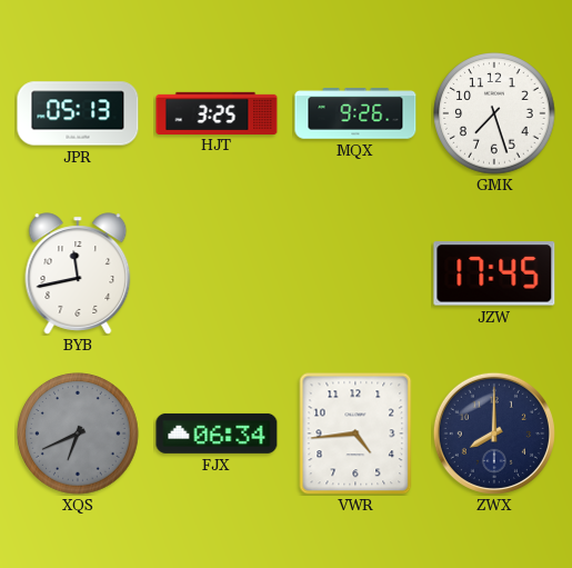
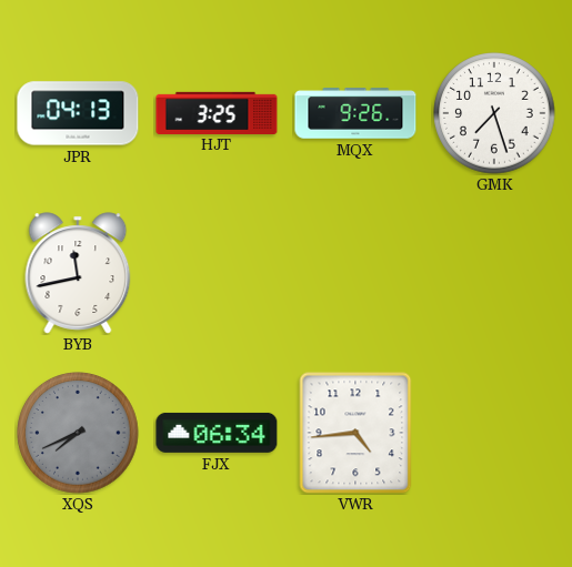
JPR: 05:13 -> 04:13
JZW: 17:45 -> none
XQS: 6:41 -> 7:41
ZWX: 8:00 -> none
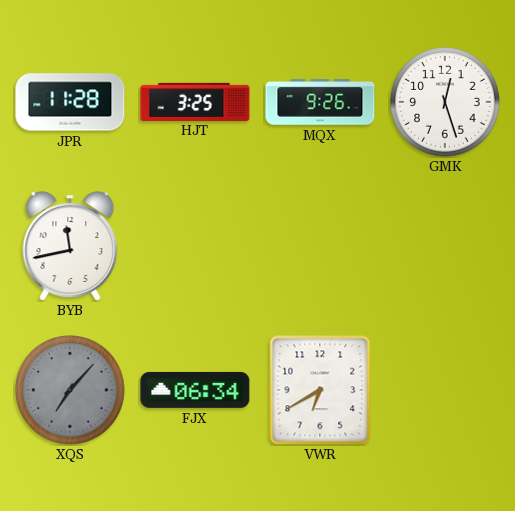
JPR: 04:13 -> 11:28
GMK: 7:27 -> 12:27
XQS: 7:41 -> 7:07
VWR: 4:44 -> 6:40
